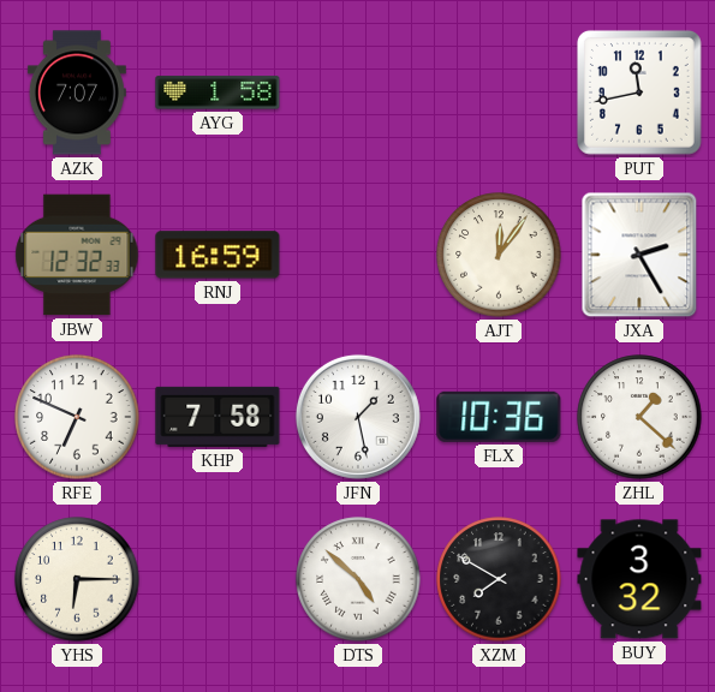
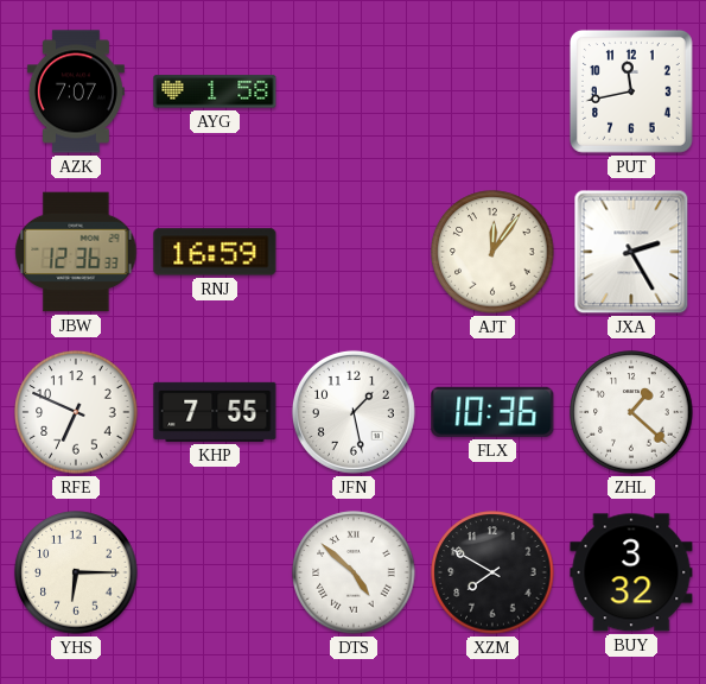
JBW: 12:32 -> 12:36
KHP: 7:58 -> 7:55
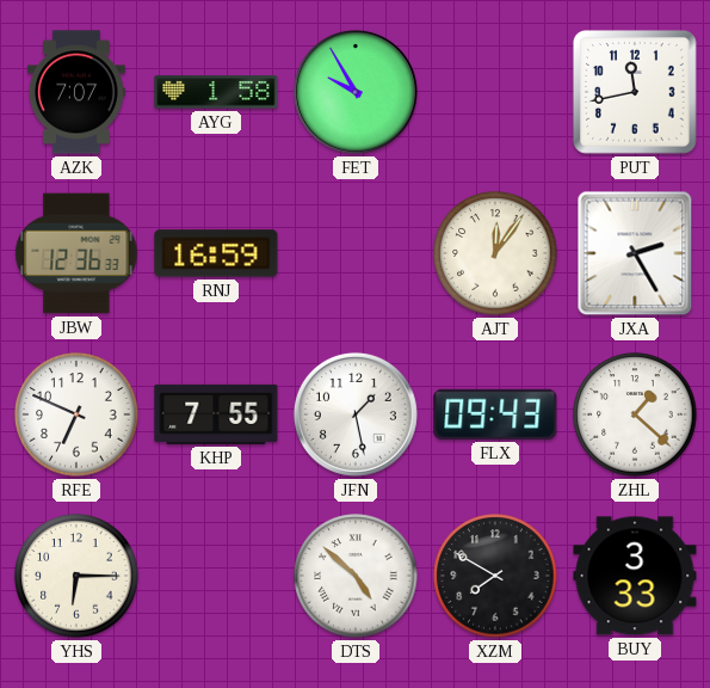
FET: none -> 9:55
FLX: 10:36 -> 09:43
BUY: 3:32 -> 3:33
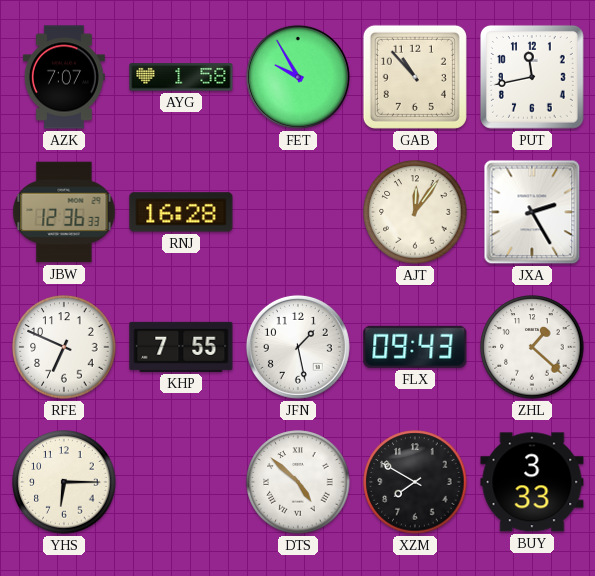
GAB: none -> 10:53
RNJ: 16:59 -> 16:28
